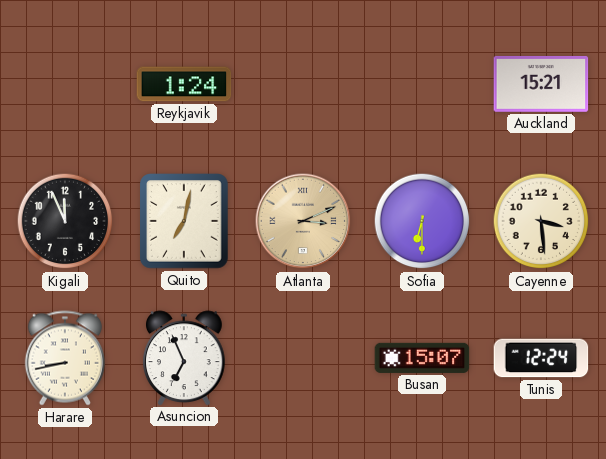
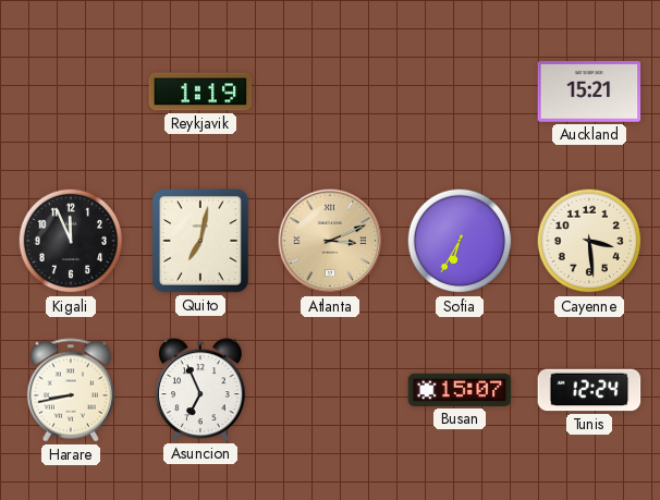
Reykjavik: 1:24 -> 1:19
Sofia: 6:30 -> 6:35
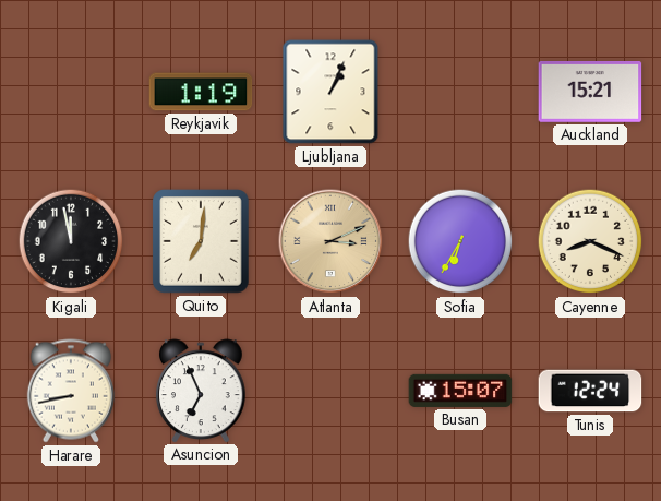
Ljubljana: none -> 1:04
Kigali: 11:56 -> 11:58
Quito: 7:02 -> 7:01
Cayenne: 3:29 -> 8:19
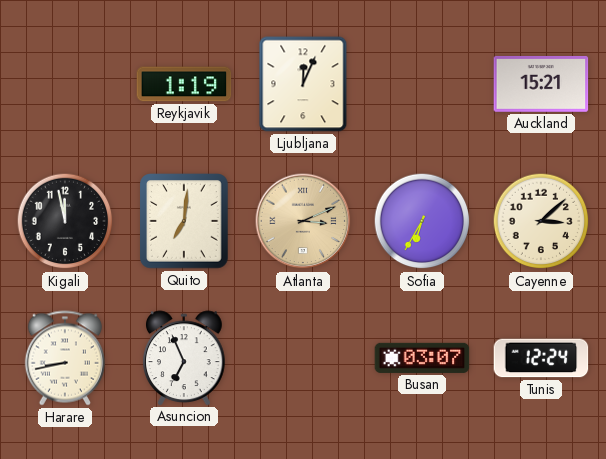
Ljubljana: 1:04 -> 12:04
Cayenne: 8:19 -> 3:08
Busan: 15:07 -> 03:07
